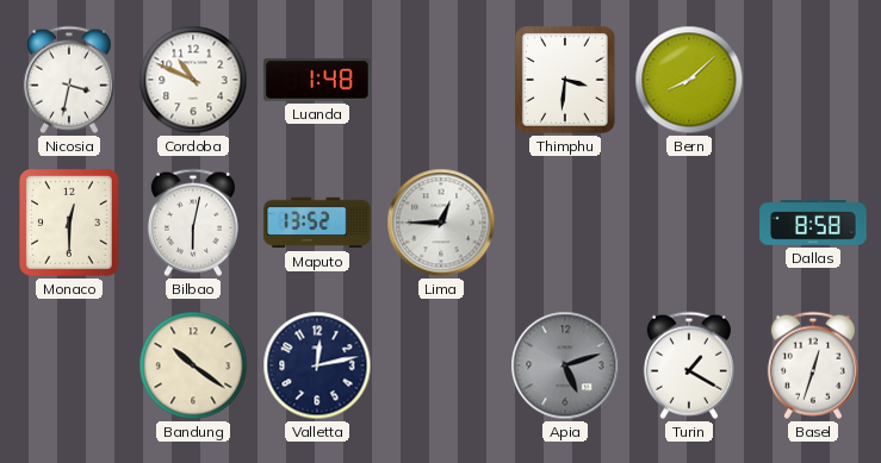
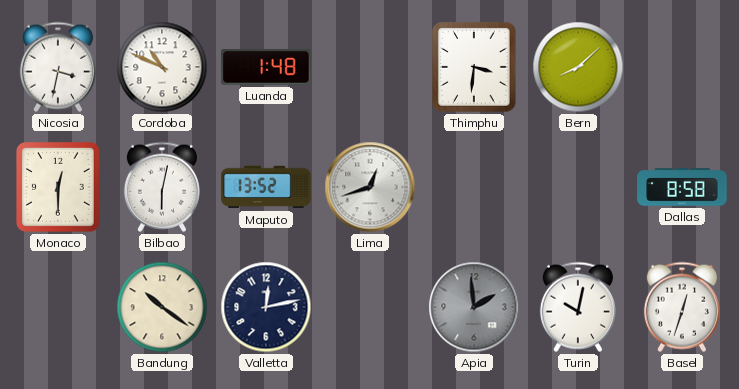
Lima: 12:45 -> 12:42
Apia: 5:12 -> 1:59
Turin: 1:20 -> 10:02
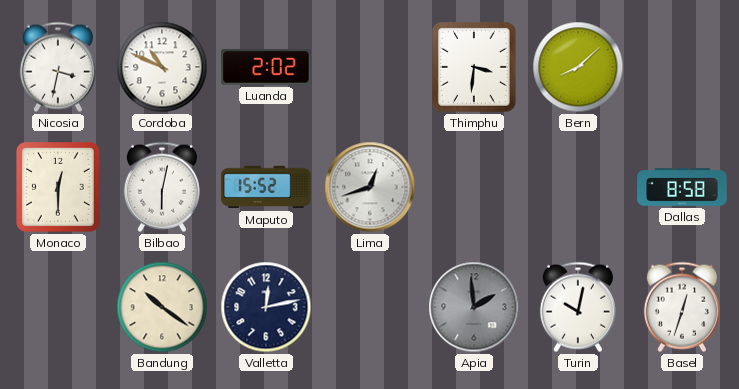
Luanda: 1:48 -> 2:02
Maputo: 13:52 -> 15:52
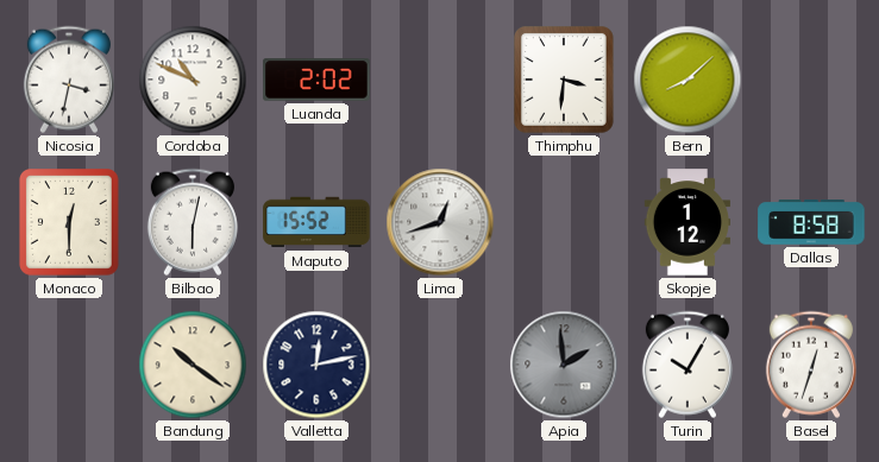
Skopje: none -> 1:12
Turin: 10:02 -> 10:05
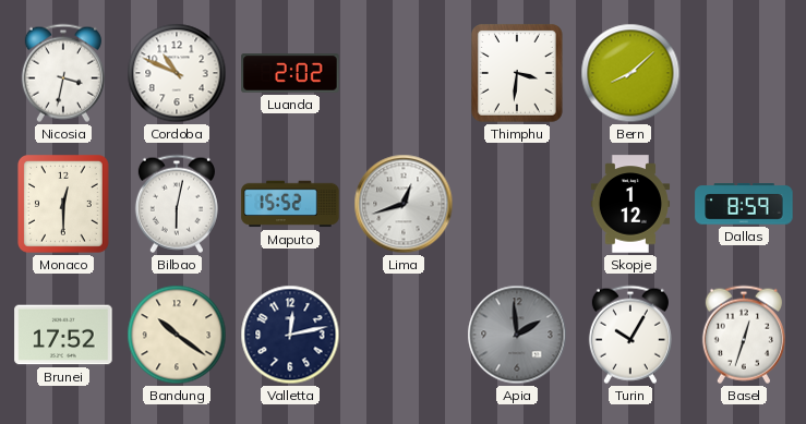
Dallas: 8:58 -> 8:59
Brunei: none -> 17:52
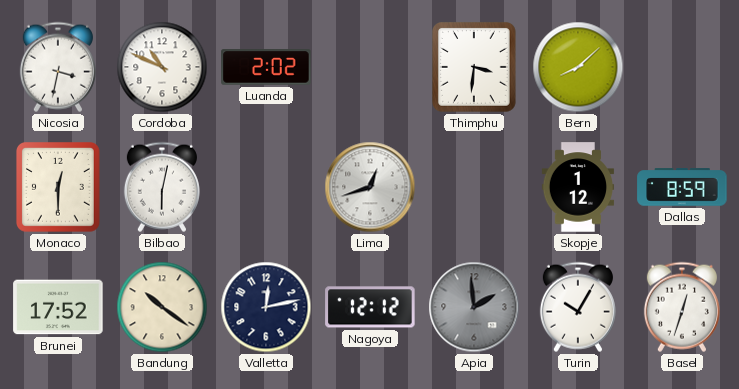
Maputo: 15:52 -> none
Nagoya: none -> 12:12
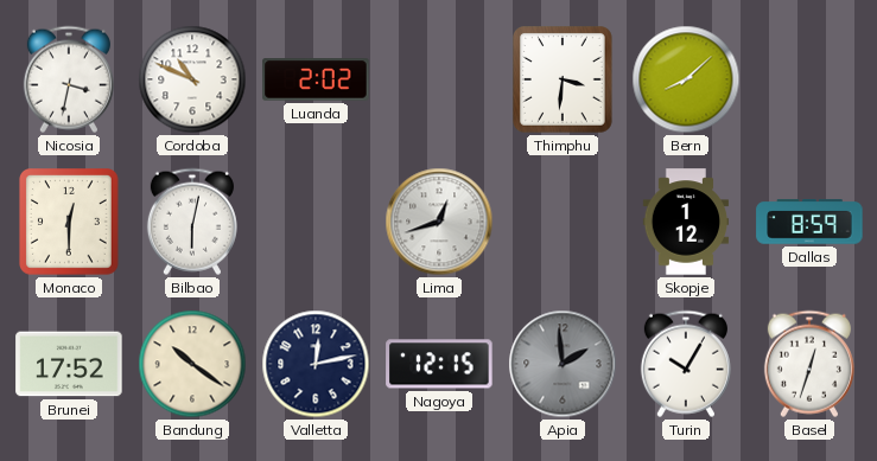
Nagoya: 12:12 -> 12:15
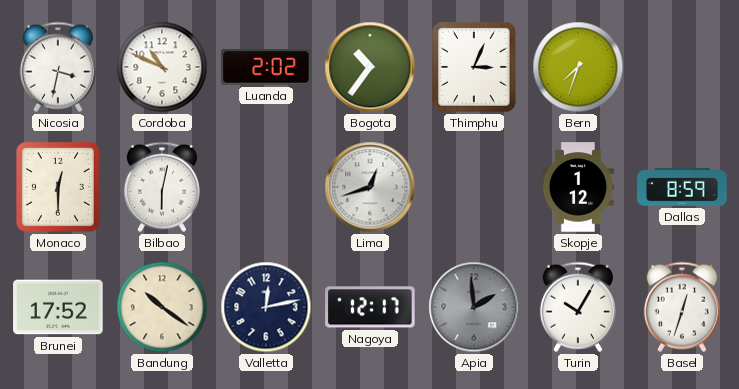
Bogota: none -> 10:36
Thimphu: 3:31 -> 3:04
Bern: 8:08 -> 7:33
Nagoya: 12:15 -> 12:17
